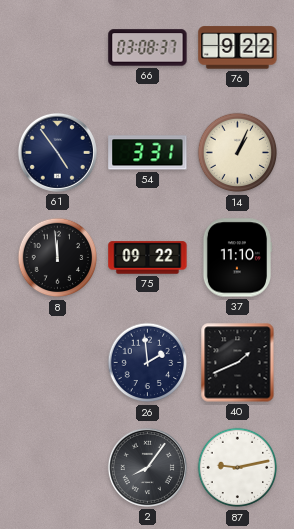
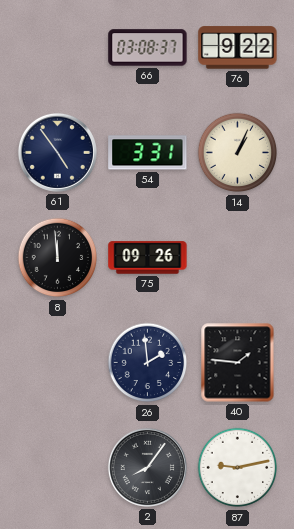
75: 09:22 -> 09:26
37: 11:10 -> none
40: 1:41 -> 1:46
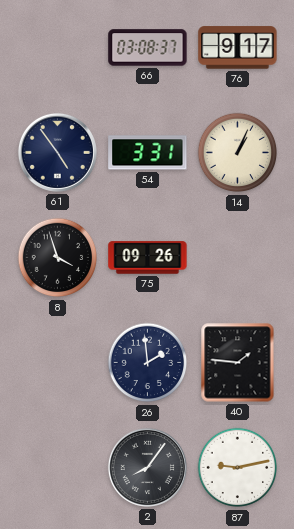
76: 9:22 -> 9:17
8: 11:59 -> 3:57
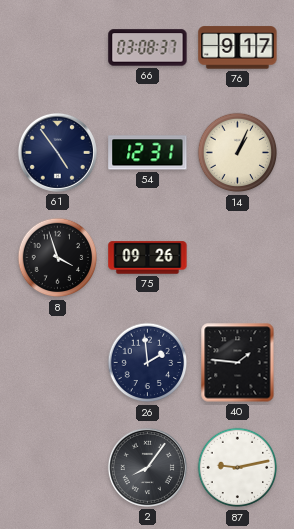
54: 3:31 -> 12:31
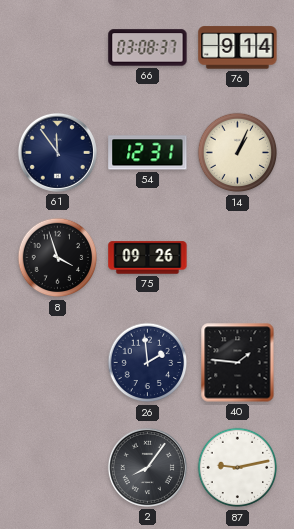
76: 9:17 -> 9:14
61: 4:54 -> 11:54
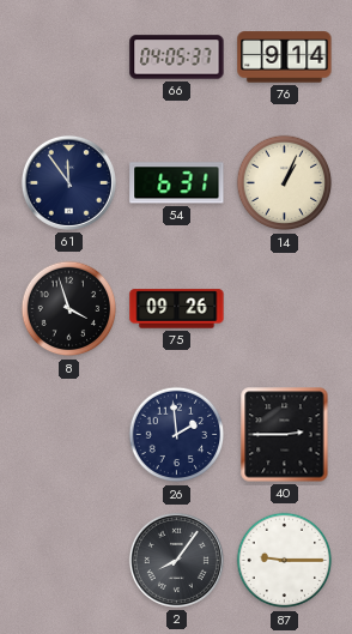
66: 03:08 -> 04:05
54: 12:31 -> 6:31
40: 1:46 -> 2:45
87: 9:13 -> 9:15
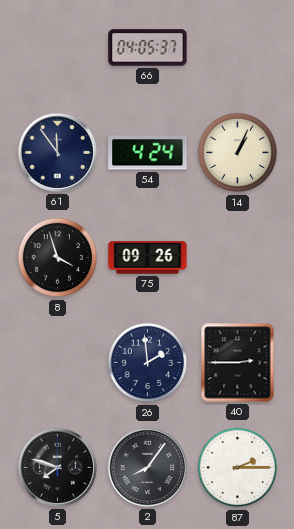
76: 9:14 -> none
54: 6:31 -> 4:24
5: none -> 7:48
87: 9:15 -> 2:15
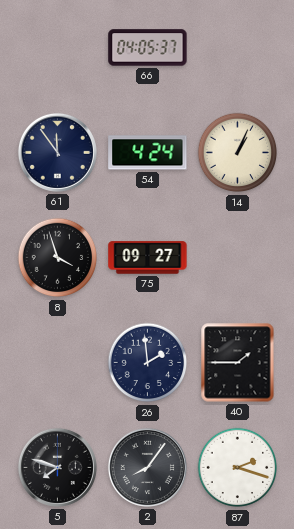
75: 09:26 -> 09:27
40: 2:45 -> 1:45
87: 2:15 -> 2:18
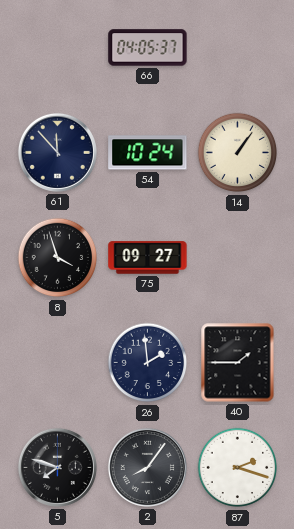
61: 11:54 -> 11:53
54: 4:24 -> 10:24
14: 1:04 -> 1:06
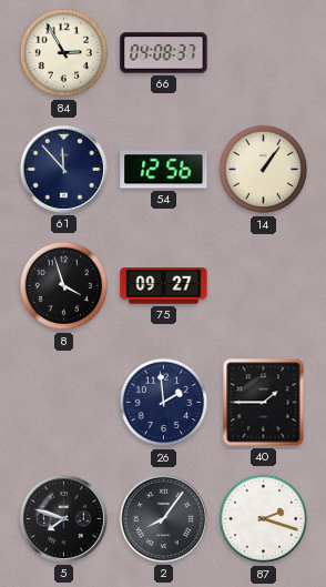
84: none -> 2:55
66: 04:05 -> 04:08
54: 10:24 -> 12:56
